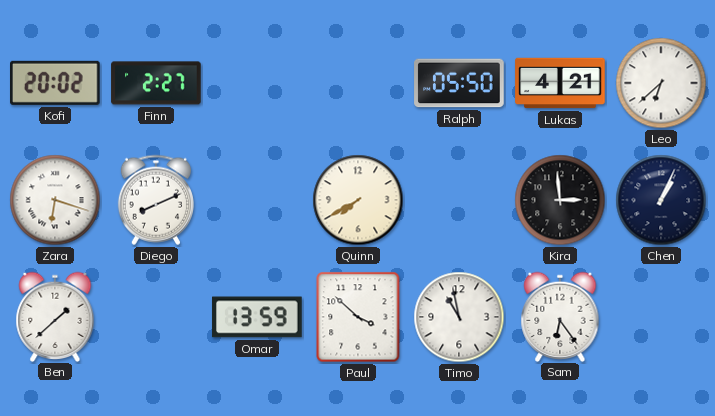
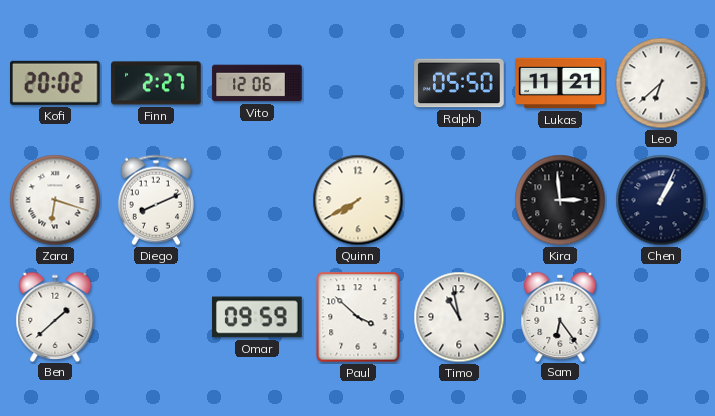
Vito: none -> 12:06
Lukas: 4:21 -> 11:21
Omar: 13:59 -> 09:59
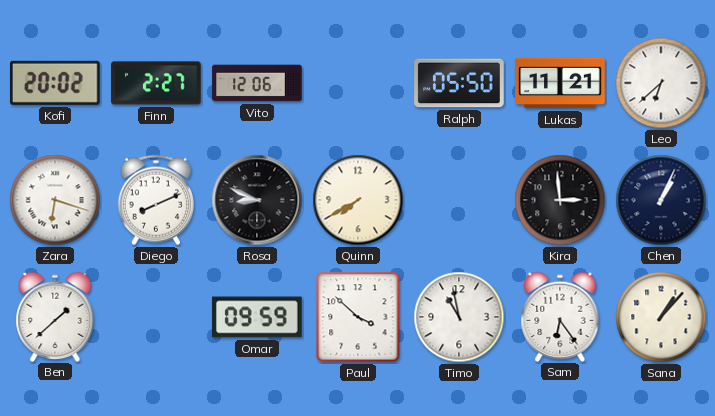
Rosa: none -> 8:49
Sana: none -> 1:07
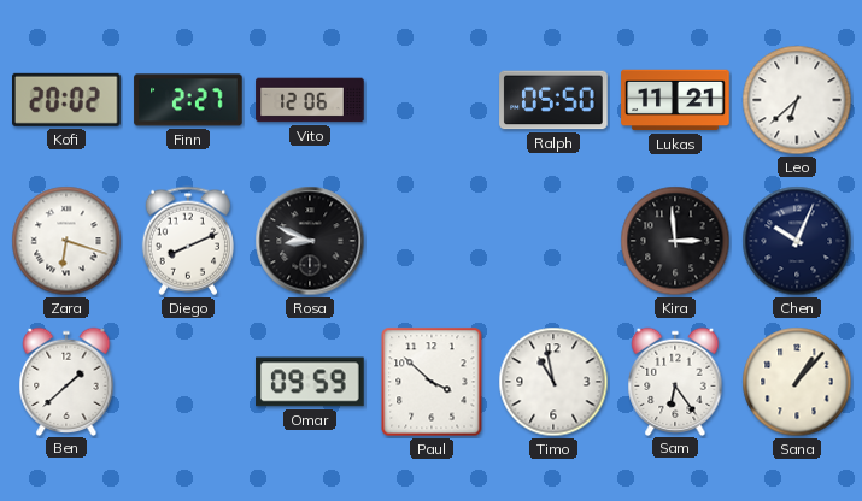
Quinn: 7:40 -> none
Chen: 1:04 -> 10:04
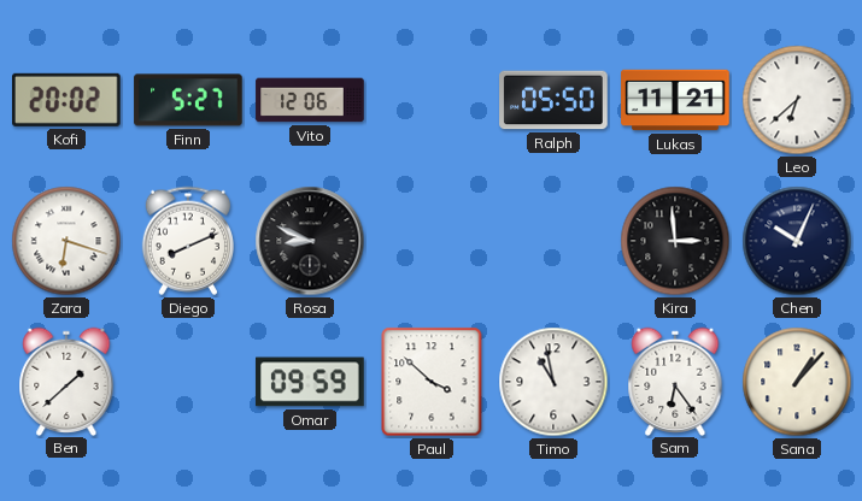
Finn: 2:27 -> 5:27
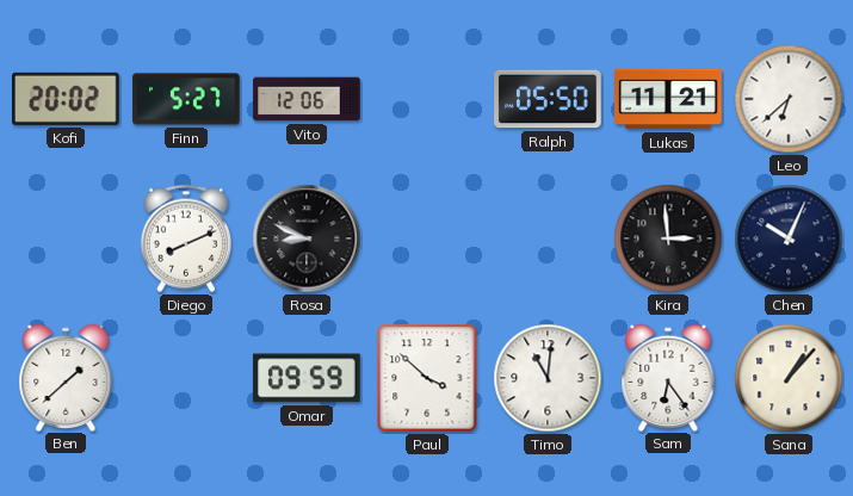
Zara: 6:18 -> none
Timo: 10:58 -> 11:01
